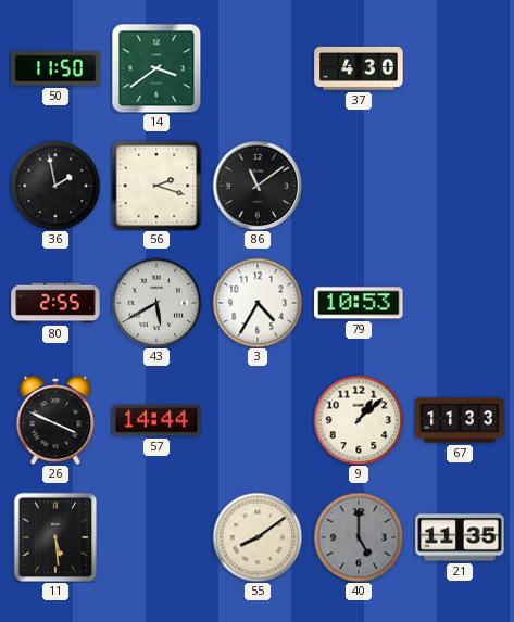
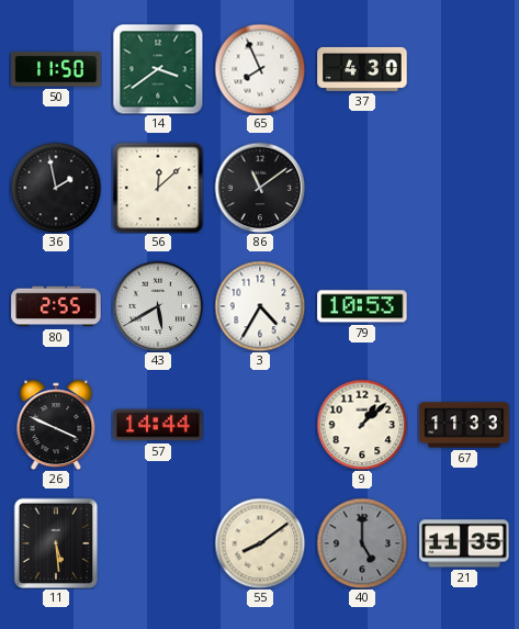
65: none -> 7:56
56: 2:18 -> 12:08
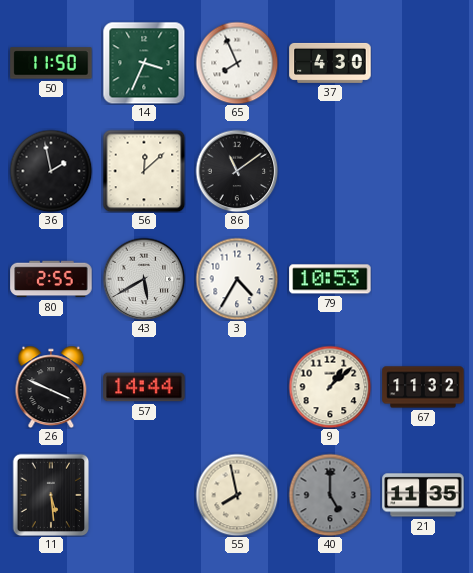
14: 3:39 -> 3:34
67: 11:33 -> 11:32
55: 8:09 -> 7:58
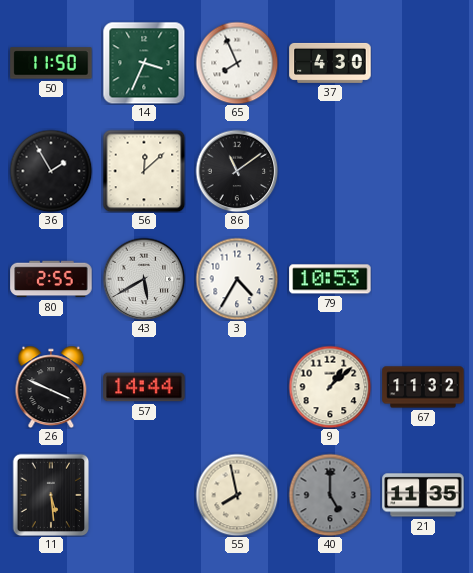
36: 1:58 -> 1:55
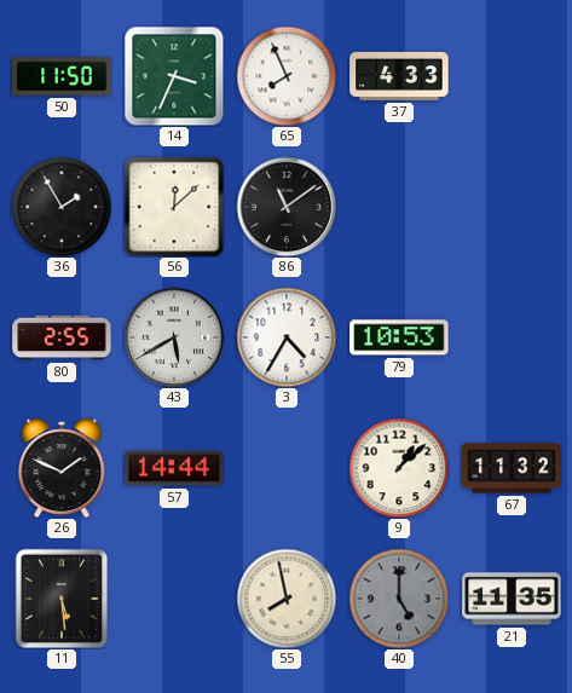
37: 4:30 -> 4:33
26: 3:49 -> 1:49
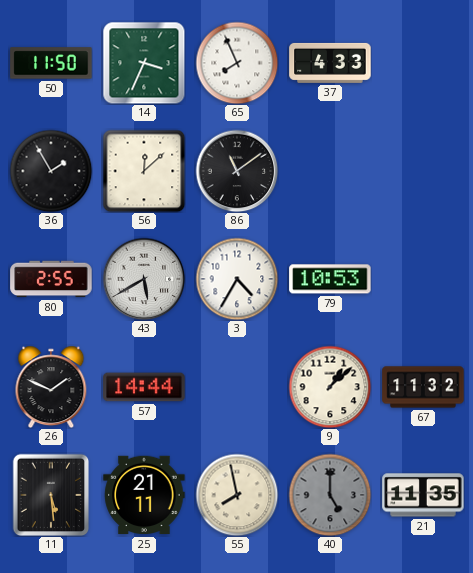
25: none -> 21:11
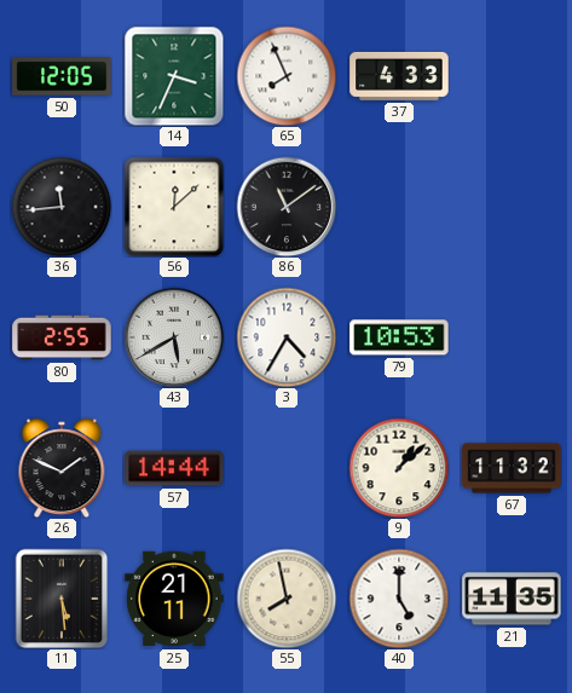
50: 11:50 -> 12:05
36: 1:55 -> 11:44
40 dial: grey -> white
